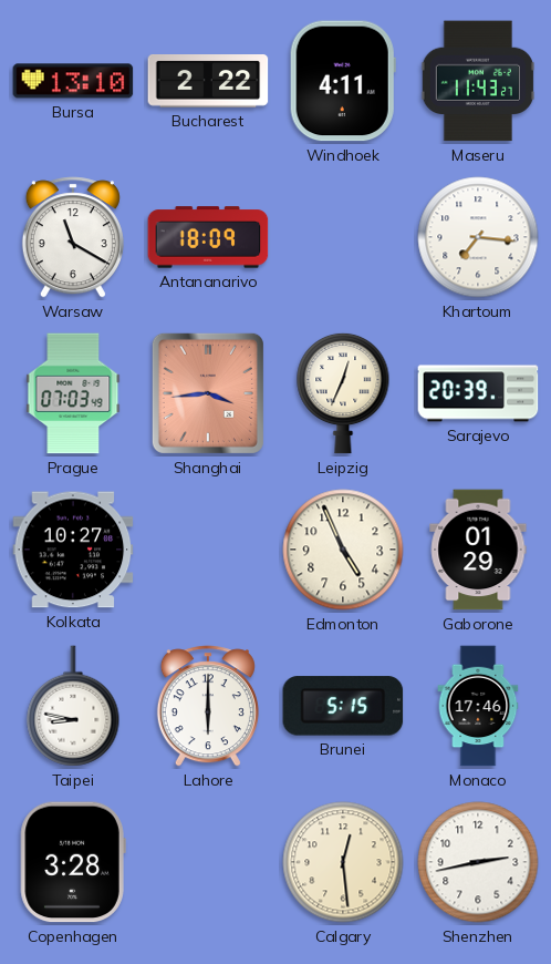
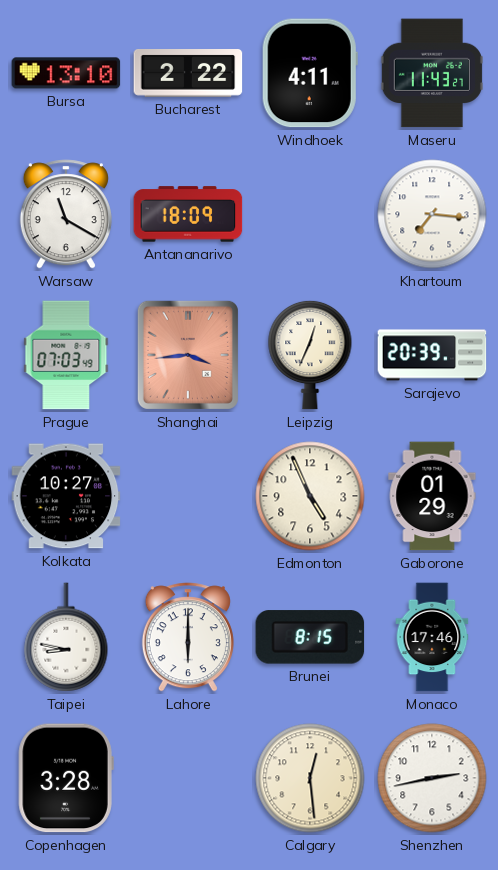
Brunei: 5:15 -> 8:15
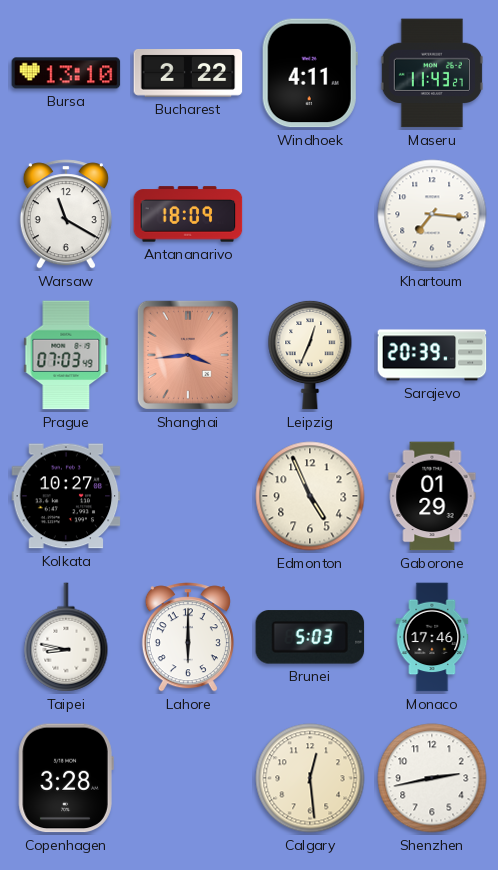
Brunei: 8:15 -> 5:03
